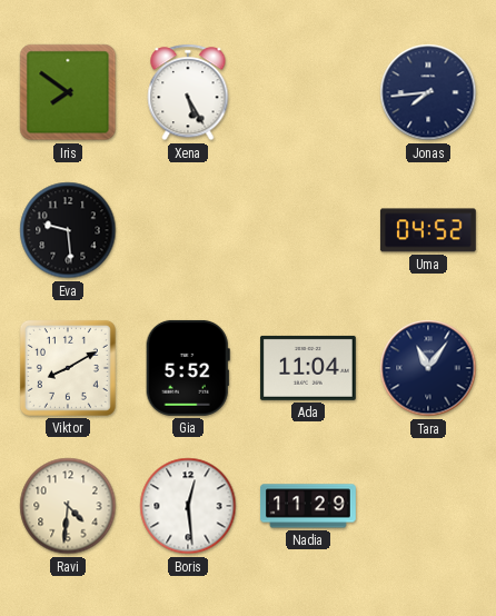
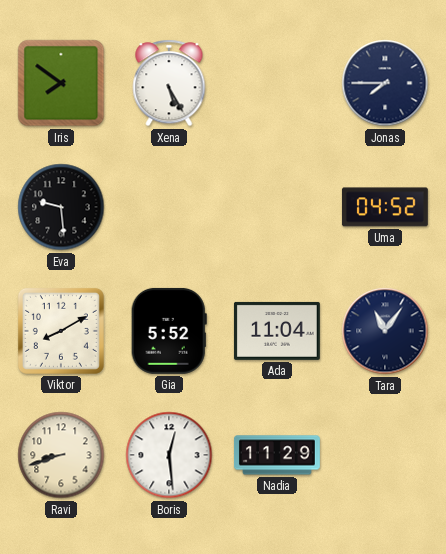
Jonas: 7:44 -> 7:45
Ravi: 4:31 -> 8:42
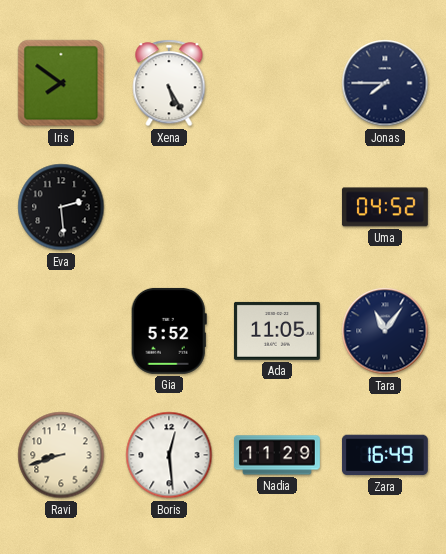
Eva: 9:29 -> 2:29
Viktor: 8:10 -> none
Ada: 11:04 -> 11:05
Zara: none -> 16:49
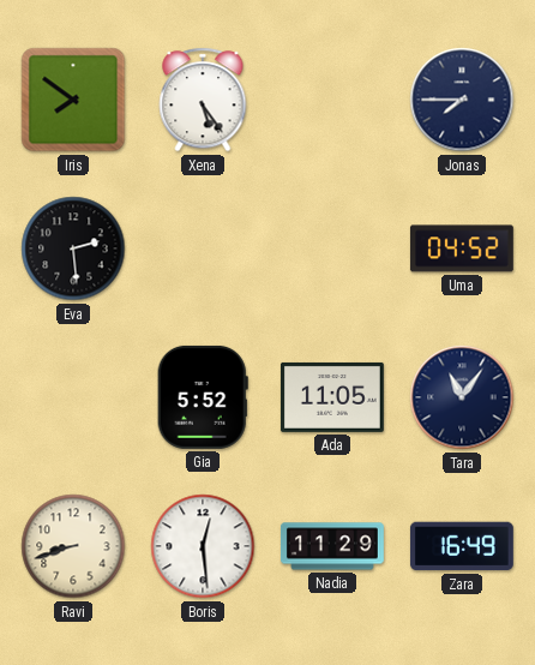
Xena: 5:25 -> 5:24
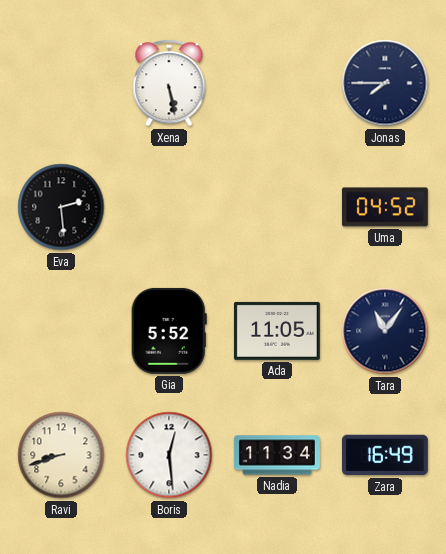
Iris: 7:51 -> none
Xena: 5:24 -> 5:28
Nadia: 11:29 -> 11:34
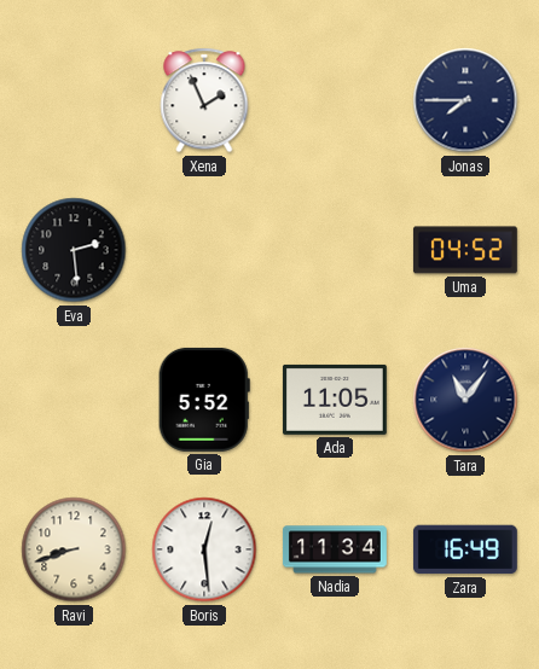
Xena: 5:28 -> 1:56
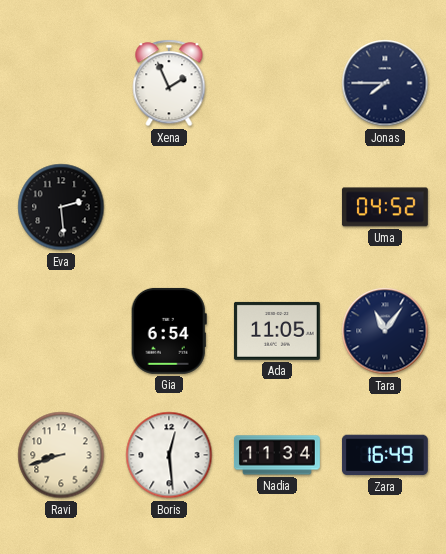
Gia: 5:52 -> 6:54
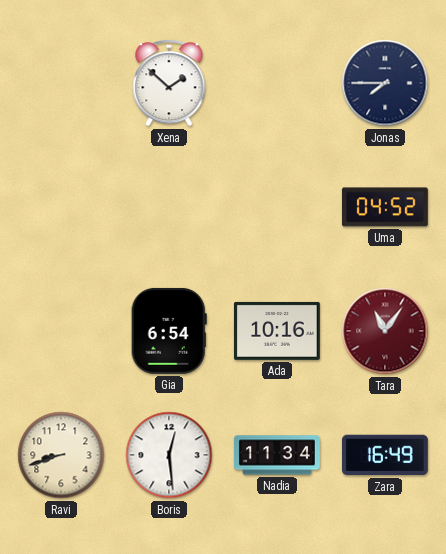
Xena: 1:56 -> 1:52
Eva: 2:29 -> none
Ada: 11:05 -> 10:16
Tara dial: navy -> burgundy
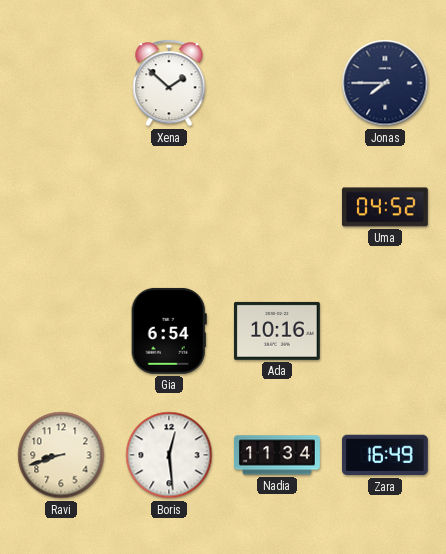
Tara: 11:06 -> none
